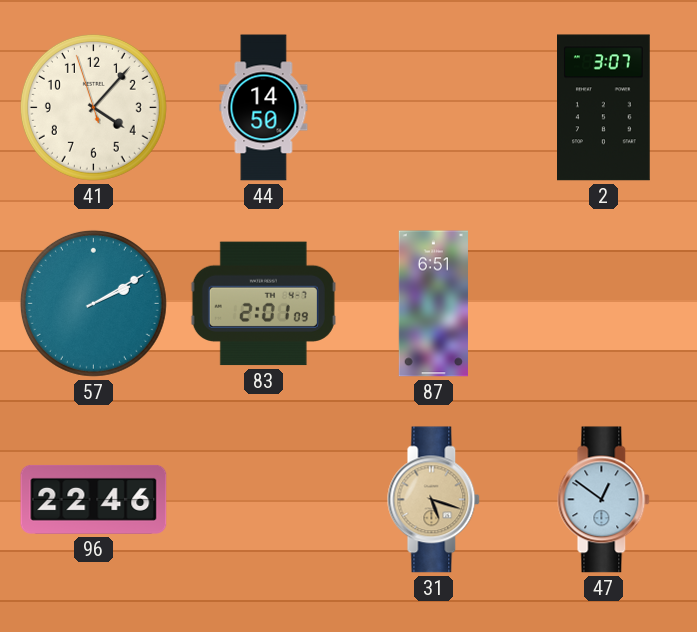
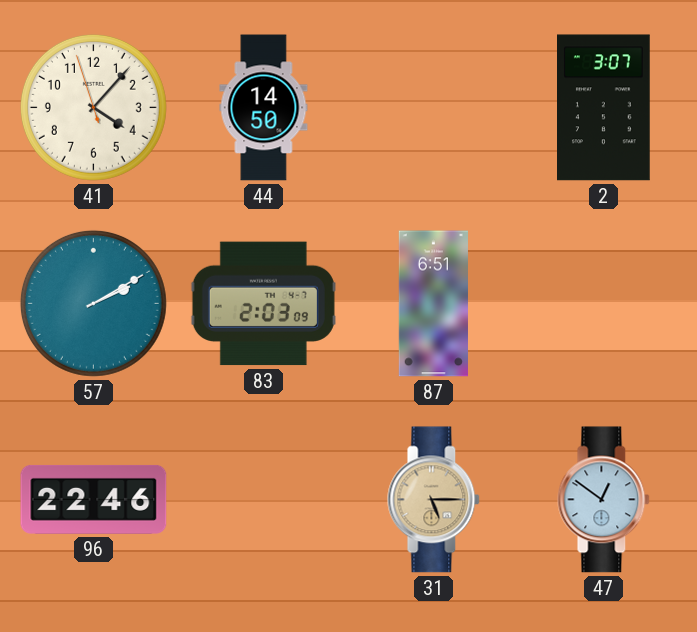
83: 2:01 -> 2:03
31: 5:18 -> 5:15
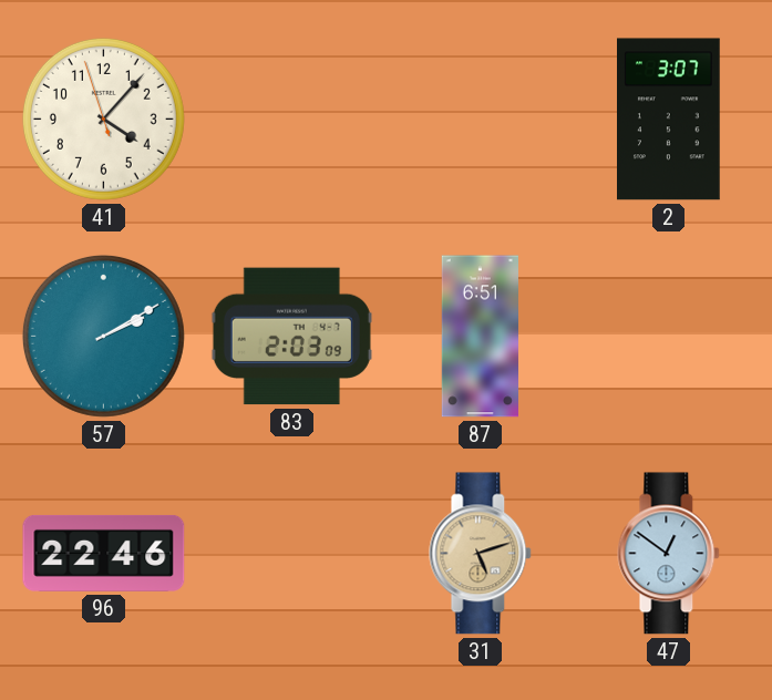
44: 14:50 -> none
31: 5:15 -> 5:12
